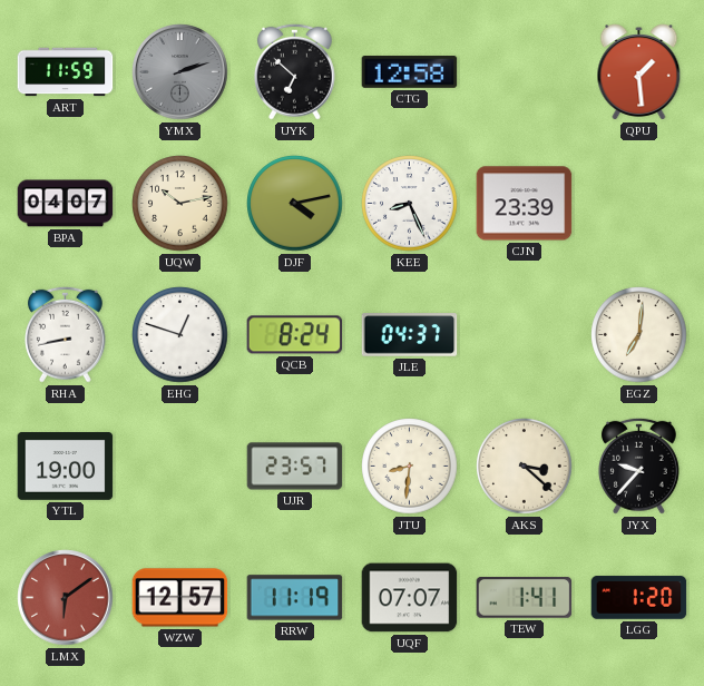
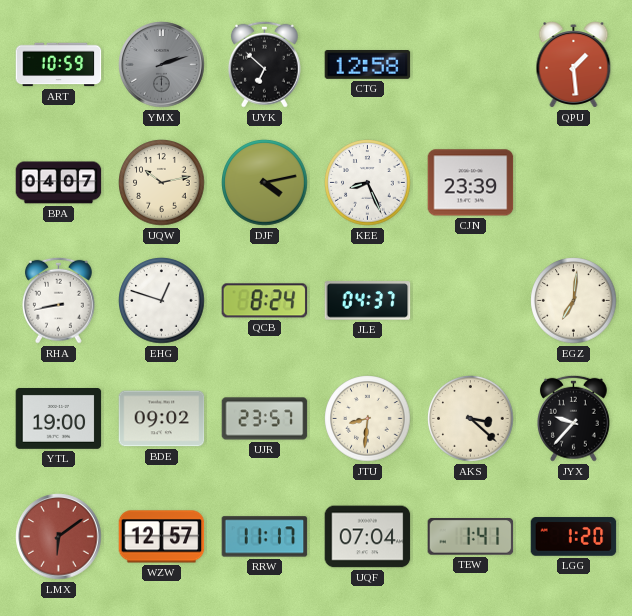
ART: 11:59 -> 10:59
BDE: none -> 09:02
RRW: 11:19 -> 11:17
UQF: 07:07 -> 07:04
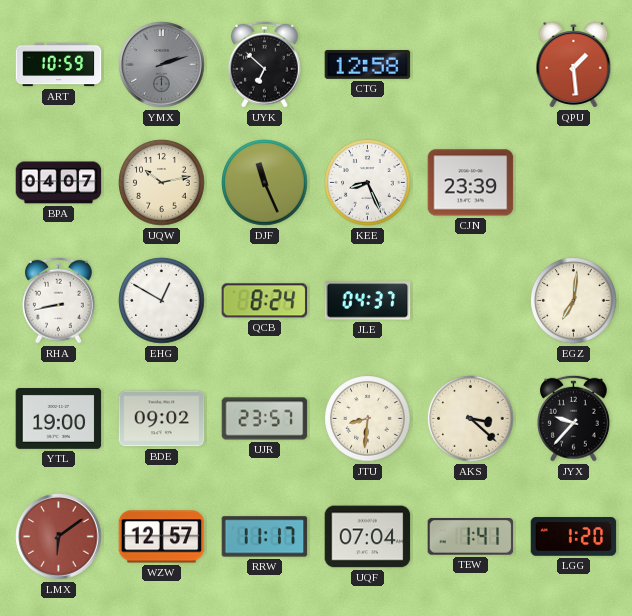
DJF: 4:13 -> 11:26
EHG: 12:48 -> 12:50
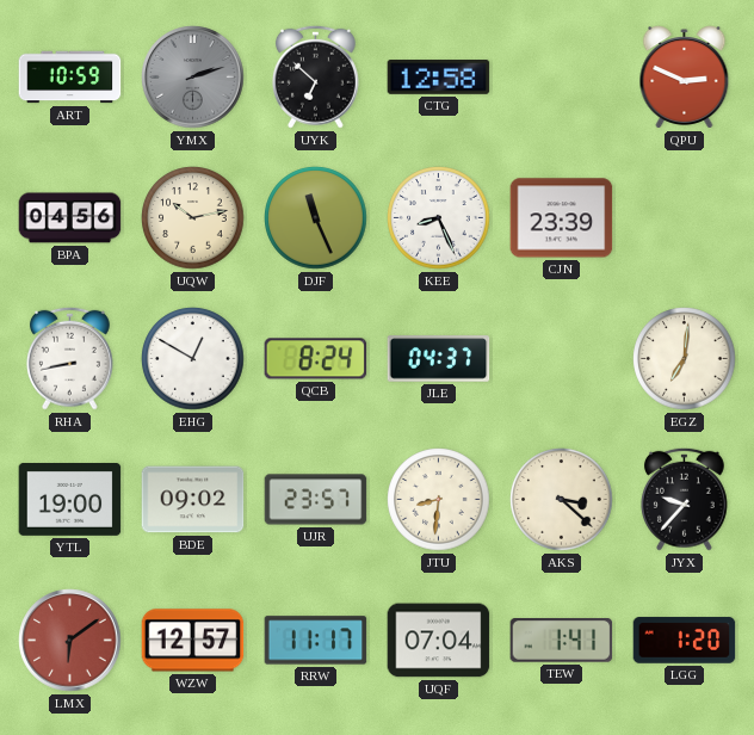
QPU: 1:29 -> 2:49
BPA: 04:07 -> 04:56
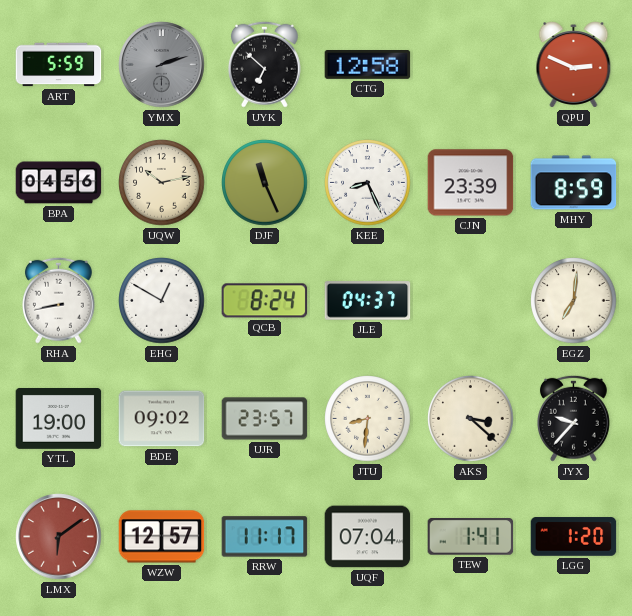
ART: 10:59 -> 5:59
MHY: none -> 8:59
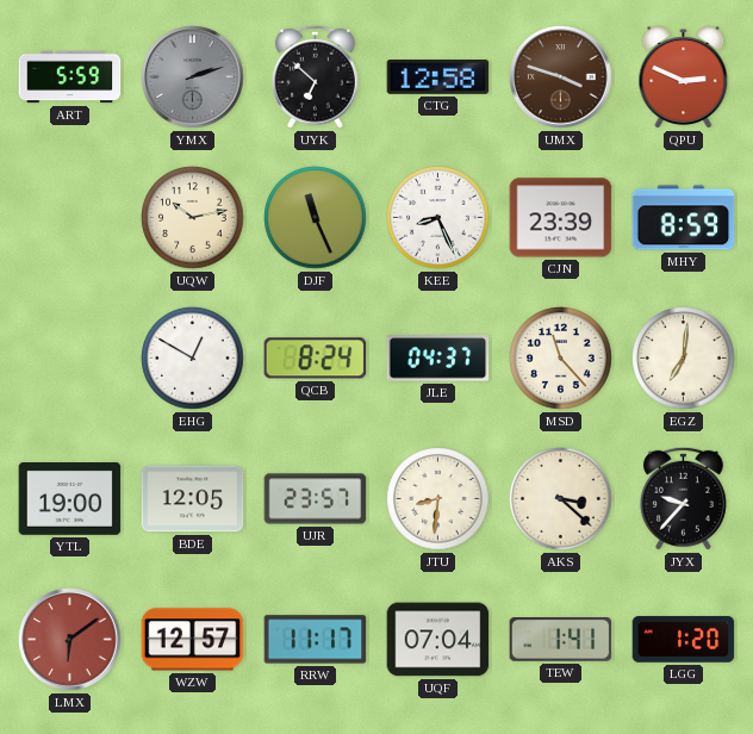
UMX: none -> 3:48
BPA: 04:56 -> none
RHA: 8:43 -> none
MSD: none -> 11:23
BDE: 09:02 -> 12:05
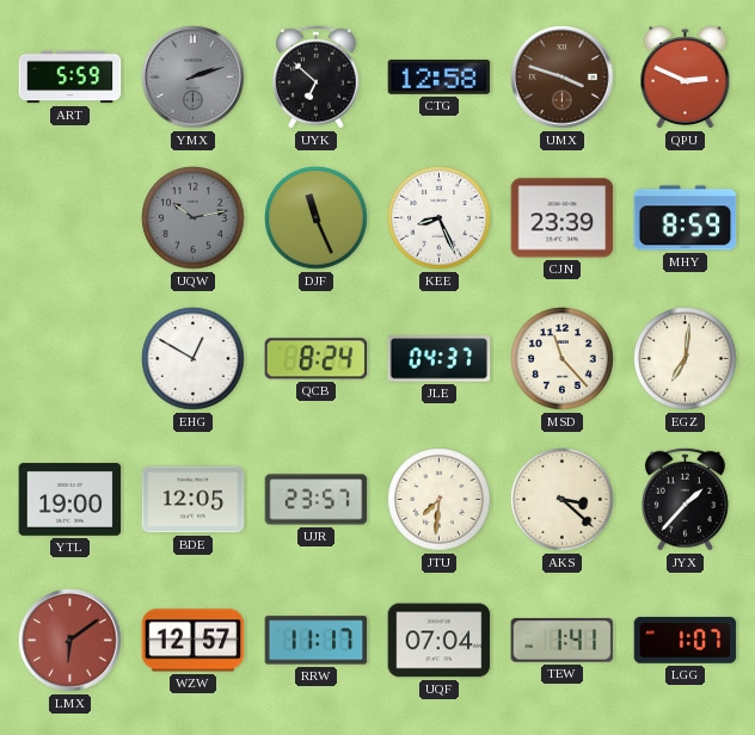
UQW dial: cream -> grey
JTU: 8:31 -> 7:31
JYX: 9:37 -> 1:37
LGG: 1:20 -> 1:07
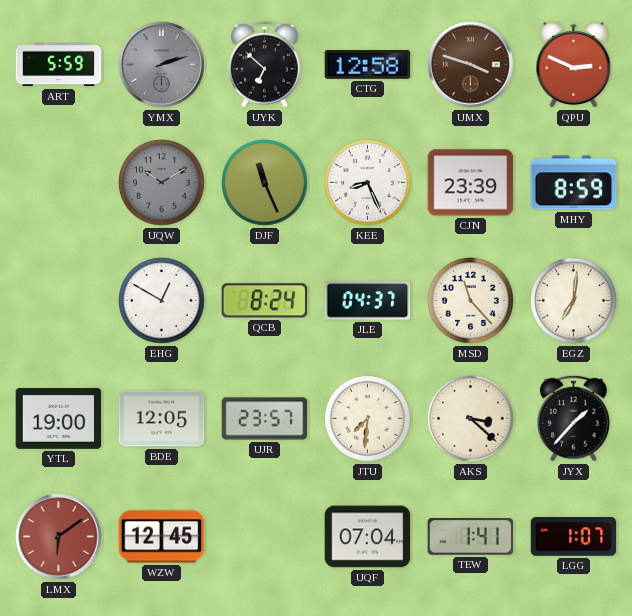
UQW: 10:13 -> 10:10
WZW: 12:57 -> 12:45
RRW: 11:17 -> none
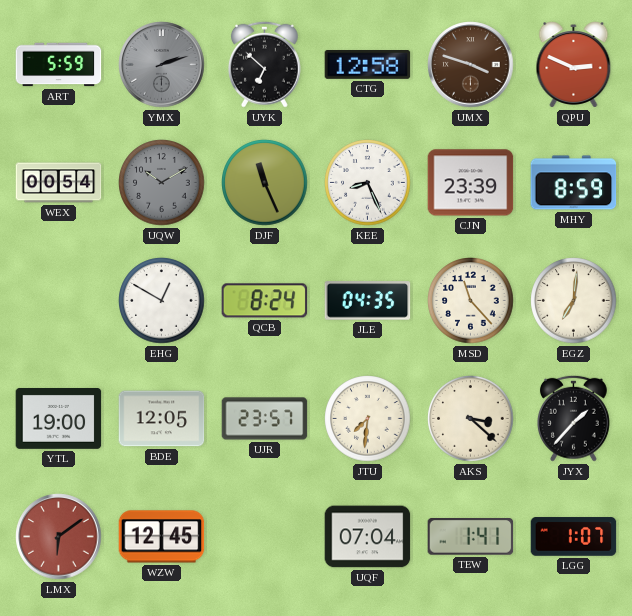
WEX: none -> 00:54
JLE: 04:37 -> 04:35
